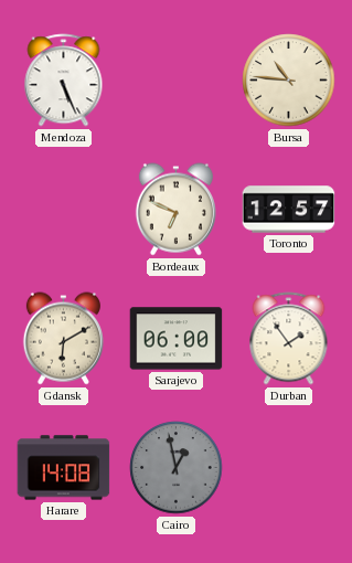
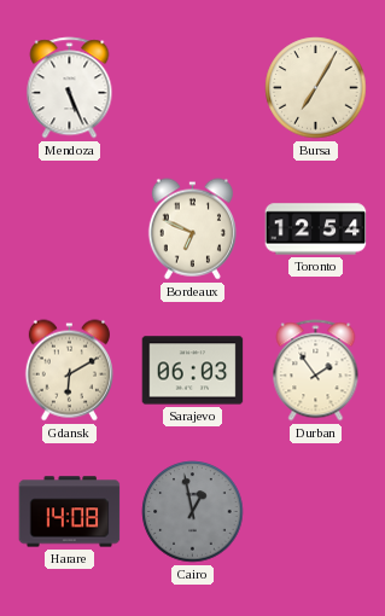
Bursa: 10:46 -> 7:05
Toronto: 12:57 -> 12:54
Sarajevo: 06:00 -> 06:03
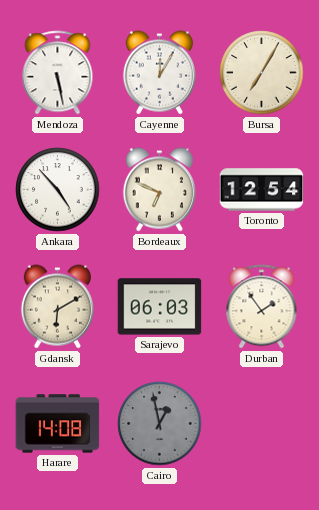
Mendoza: 5:26 -> 5:28
Cayenne: none -> 12:05
Ankara: none -> 4:53
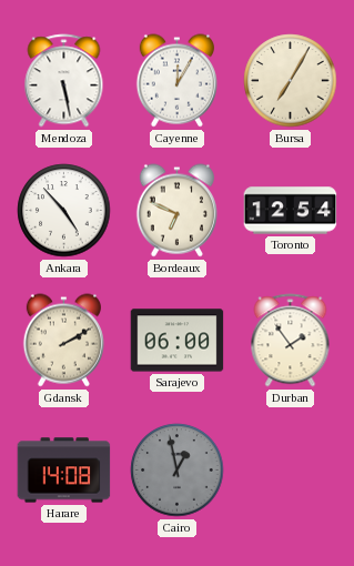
Gdansk: 6:10 -> 2:10
Sarajevo: 06:03 -> 06:00
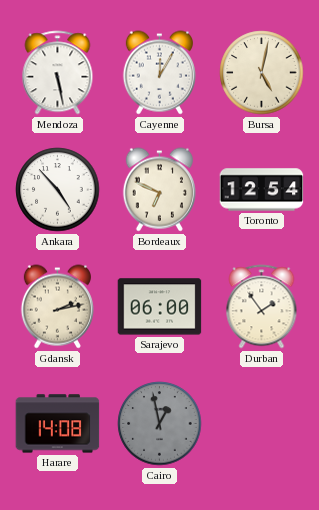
Bursa: 7:05 -> 5:02
Gdansk: 2:10 -> 2:13
